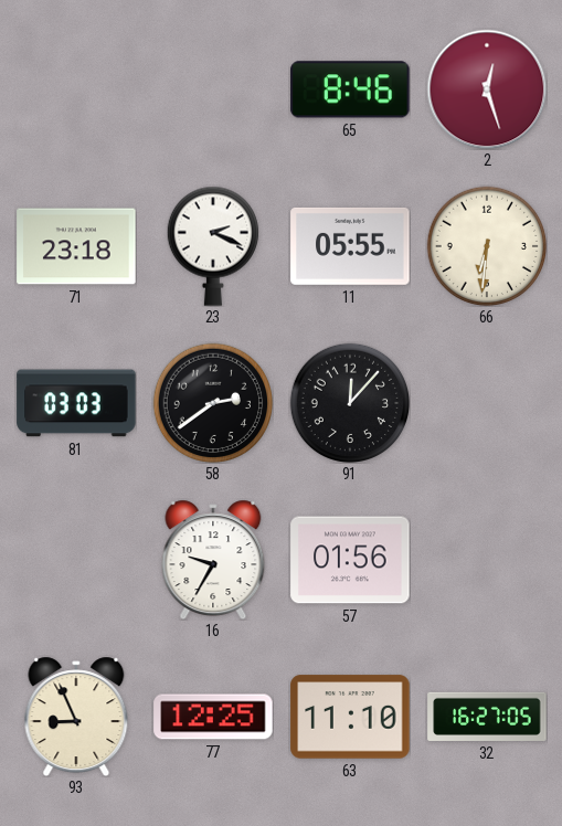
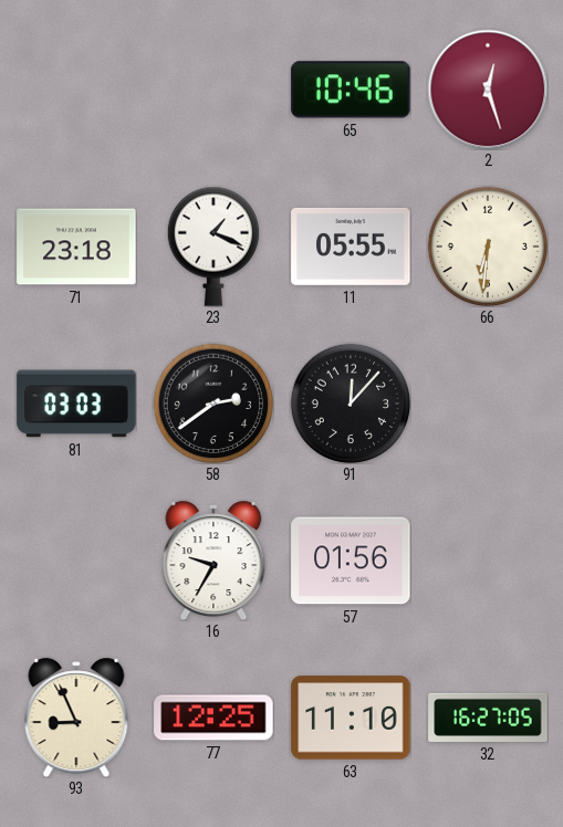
65: 8:46 -> 10:46
23: 2:19 -> 1:19
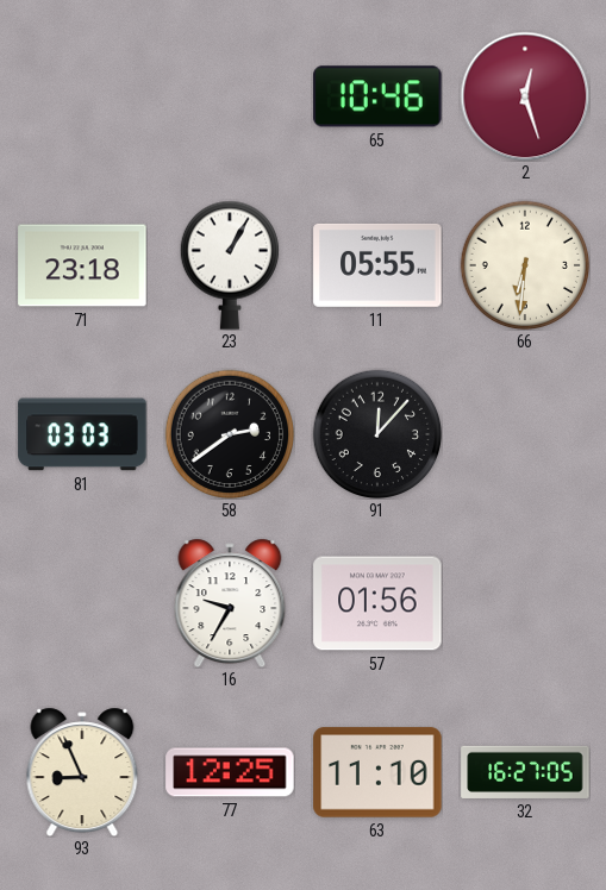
23: 1:19 -> 1:05
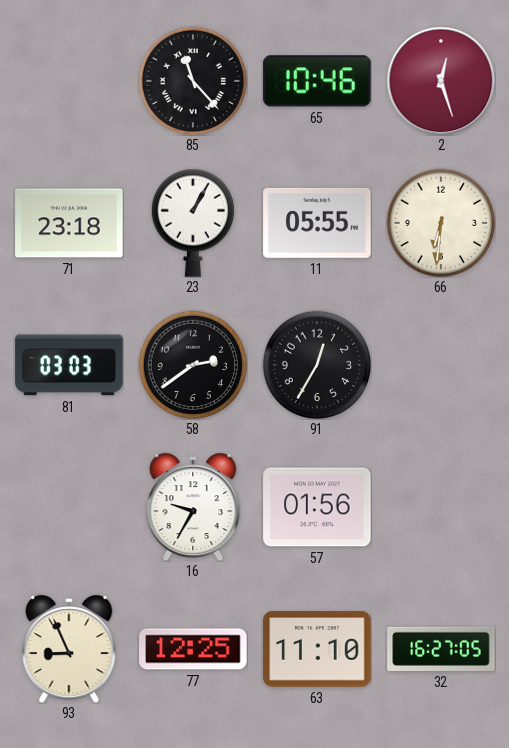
85: none -> 11:23
91: 12:07 -> 12:35
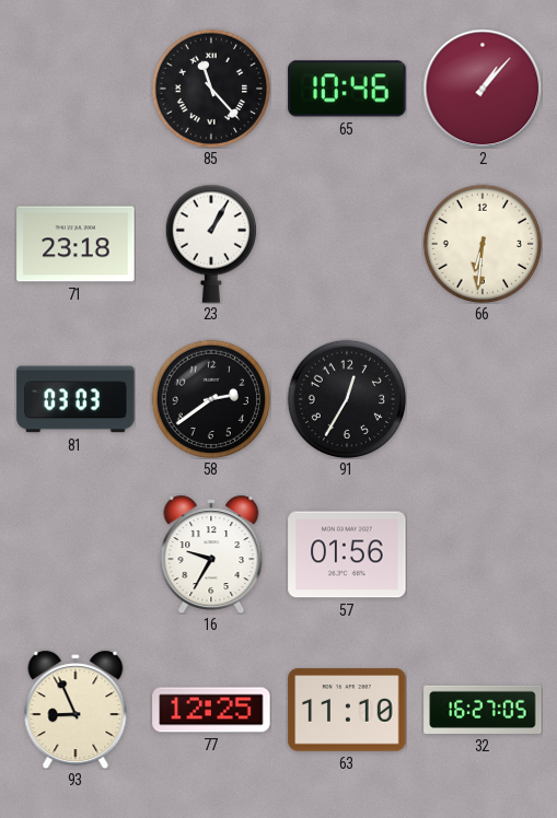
2: 12:27 -> 1:07
11: 05:55 -> none
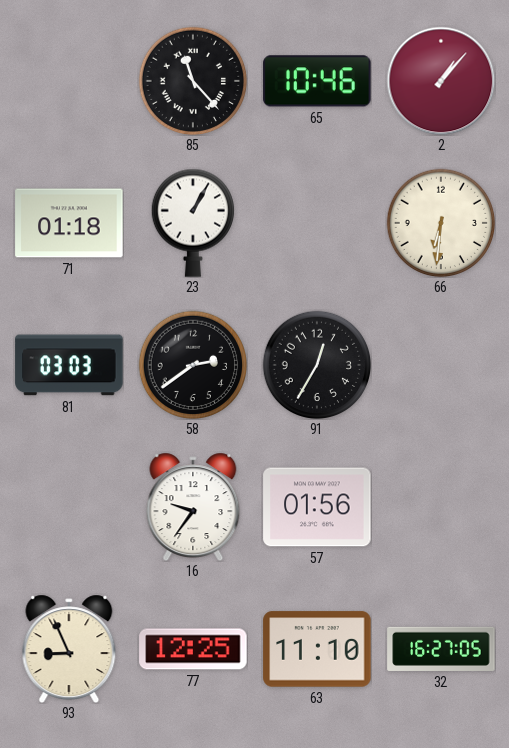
71: 23:18 -> 01:18
16: 9:35 -> 9:36
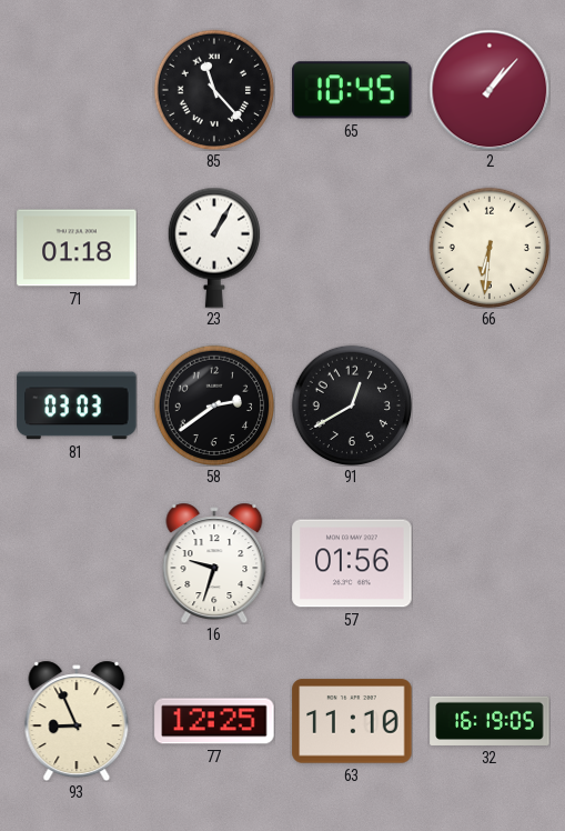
65: 10:46 -> 10:45
91: 12:35 -> 12:40
16: 9:36 -> 9:33
32: 16:27 -> 16:19
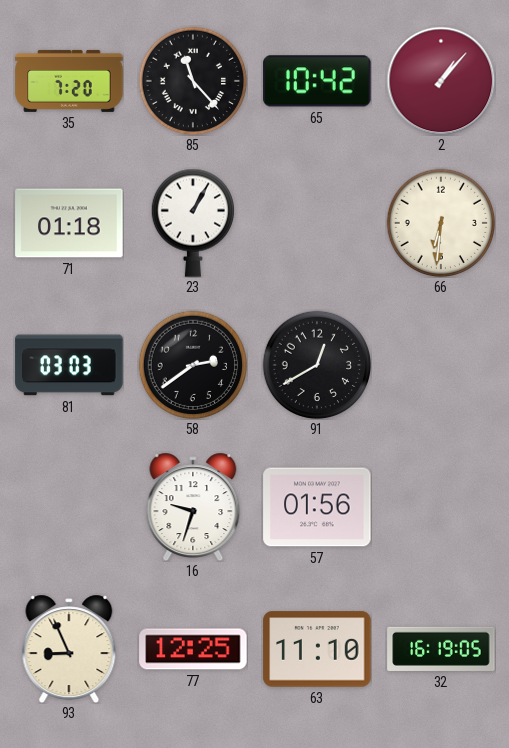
35: none -> 7:20
65: 10:45 -> 10:42
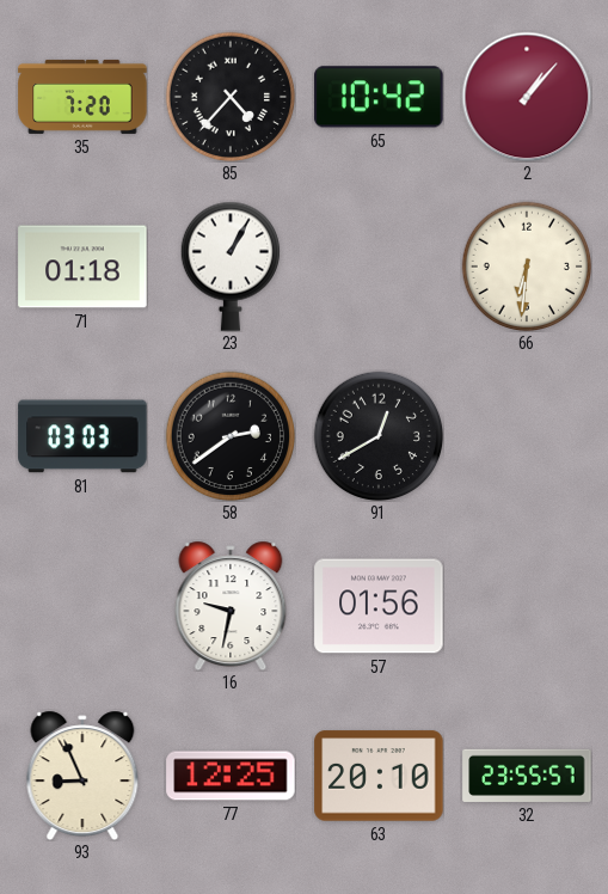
85: 11:23 -> 4:37
16: 9:33 -> 9:32
63: 11:10 -> 20:10
32: 16:19 -> 23:55
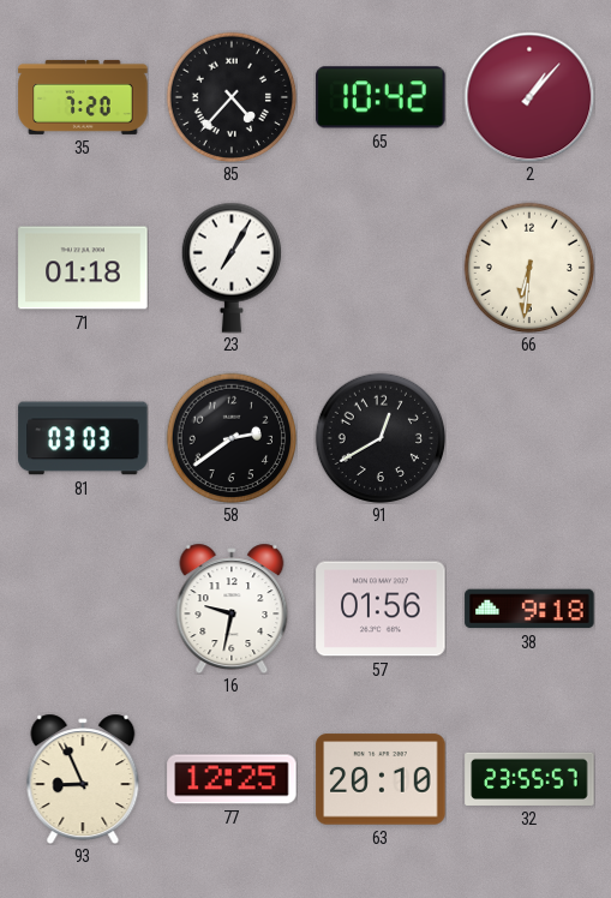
23: 1:05 -> 7:05
38: none -> 9:18
